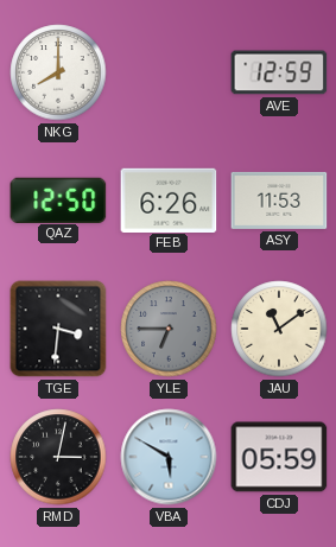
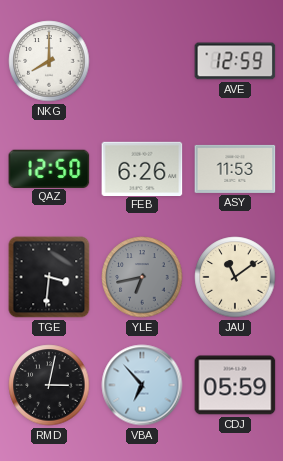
YLE: 6:45 -> 6:43
VBA: 5:50 -> 6:53
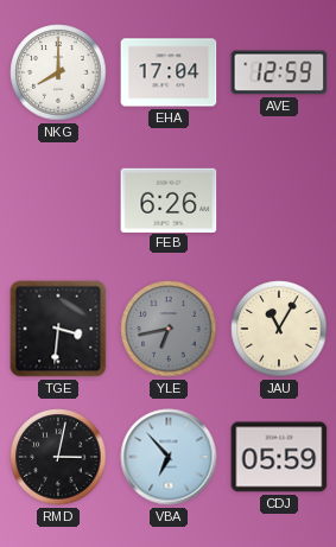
EHA: none -> 17:04
QAZ: 12:50 -> none
ASY: 11:53 -> none
JAU: 11:09 -> 11:05
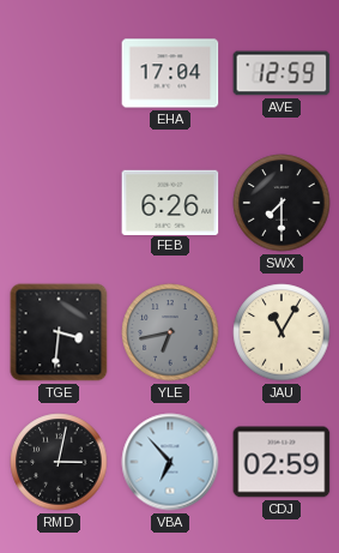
NKG: 8:00 -> none
SWX: none -> 7:30
CDJ: 05:59 -> 02:59
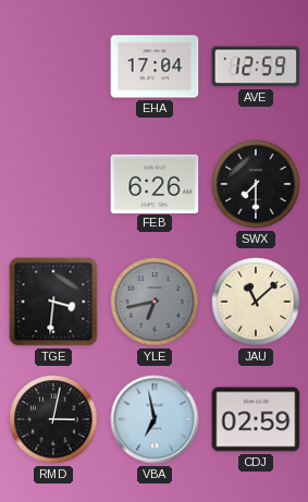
JAU: 11:05 -> 11:08
VBA: 6:53 -> 6:58
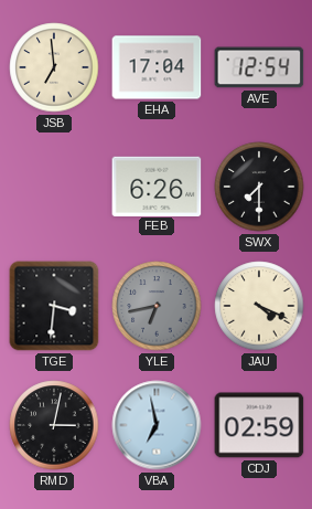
JSB: none -> 6:59
AVE: 12:59 -> 12:54
JAU: 11:08 -> 4:19
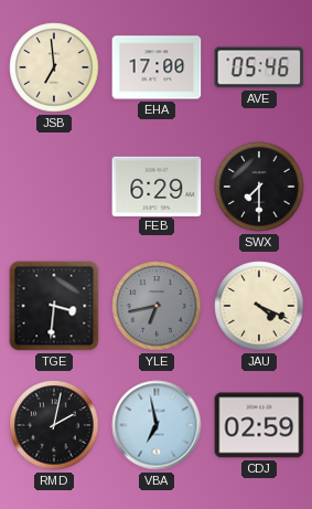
EHA: 17:04 -> 17:00
AVE: 12:54 -> 05:46
FEB: 6:26 -> 6:29
RMD: 3:02 -> 2:02
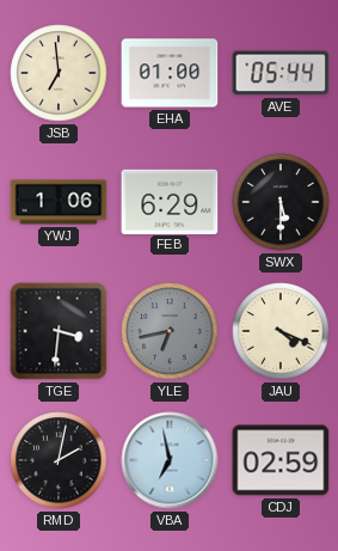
EHA: 17:00 -> 01:00
AVE: 05:46 -> 05:44
YWJ: none -> 1:06
SWX: 7:30 -> 5:30
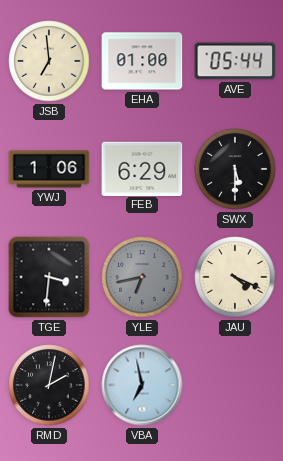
CDJ: 02:59 -> none
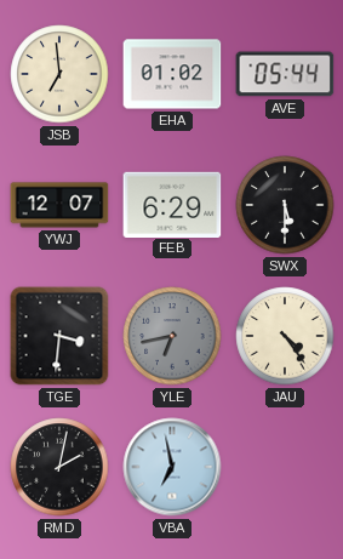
EHA: 01:00 -> 01:02
YWJ: 1:06 -> 12:07
JAU: 4:19 -> 4:24
